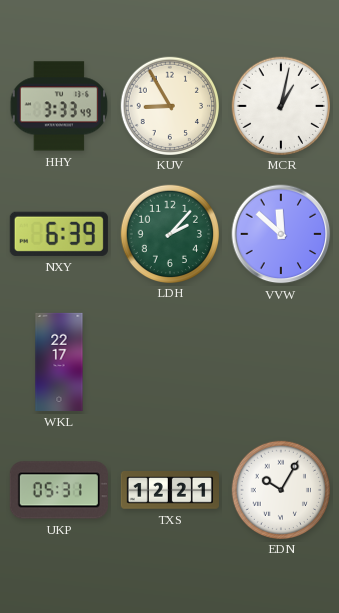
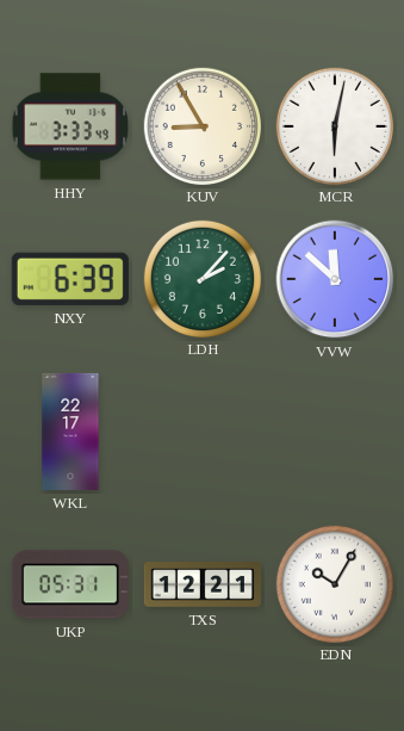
MCR: 1:02 -> 6:02
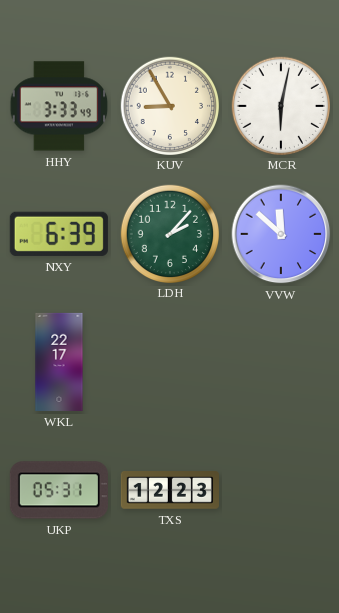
TXS: 12:21 -> 12:23
EDN: 10:05 -> none
